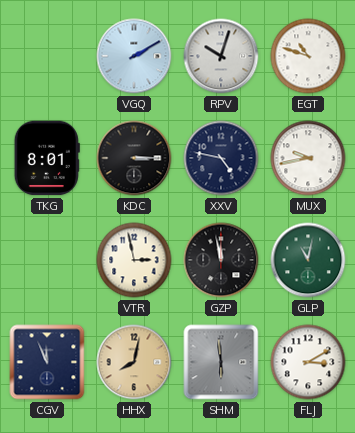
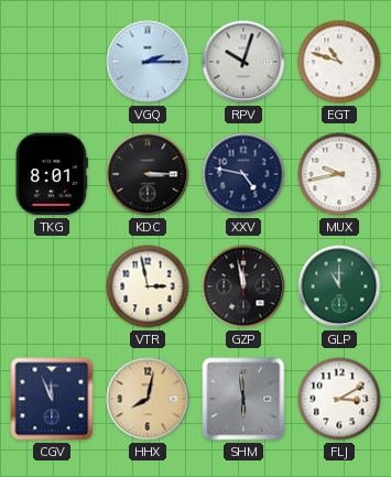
VGQ: 2:10 -> 2:15
GLP: 11:02 -> 11:00
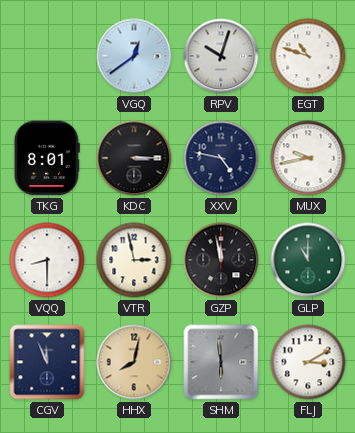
VGQ: 2:15 -> 12:39
VQQ: none -> 8:30
